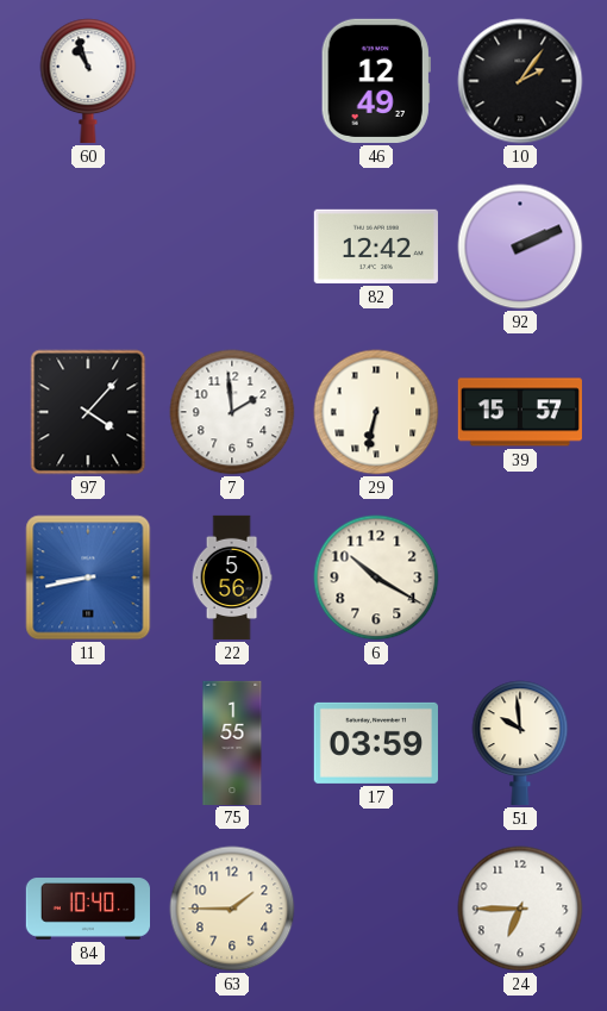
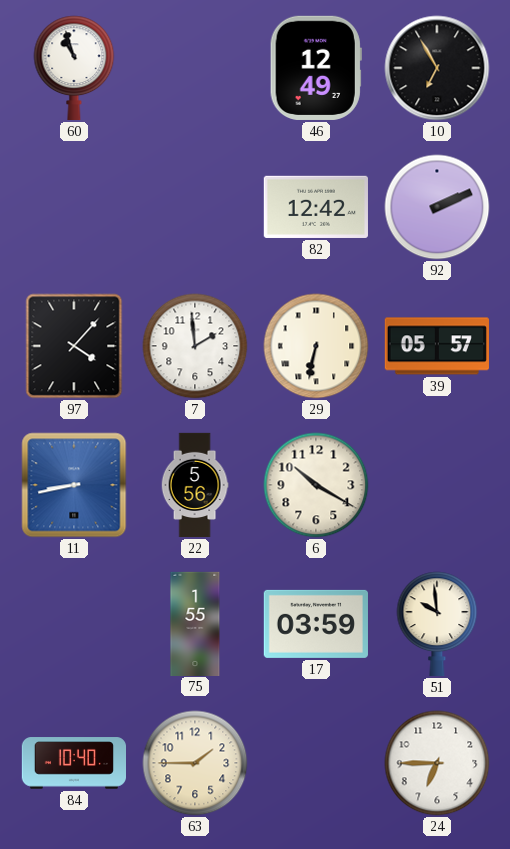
10: 2:06 -> 6:55
39: 15:57 -> 05:57
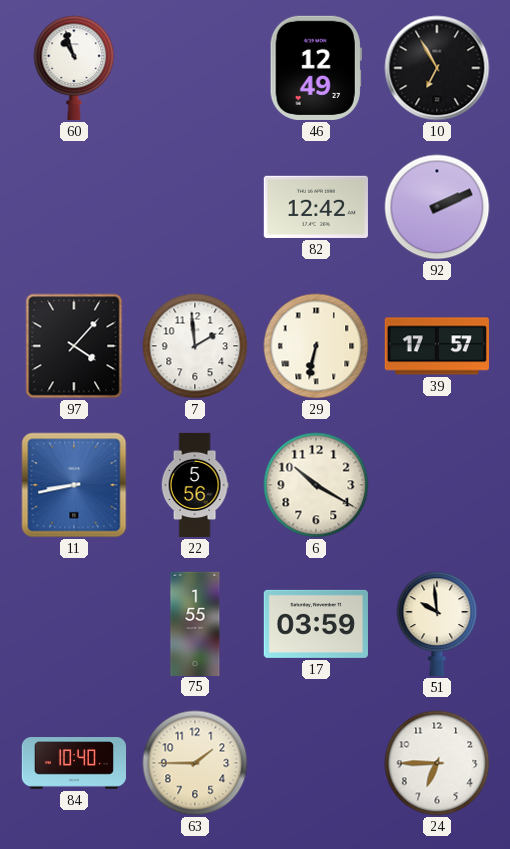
39: 05:57 -> 17:57
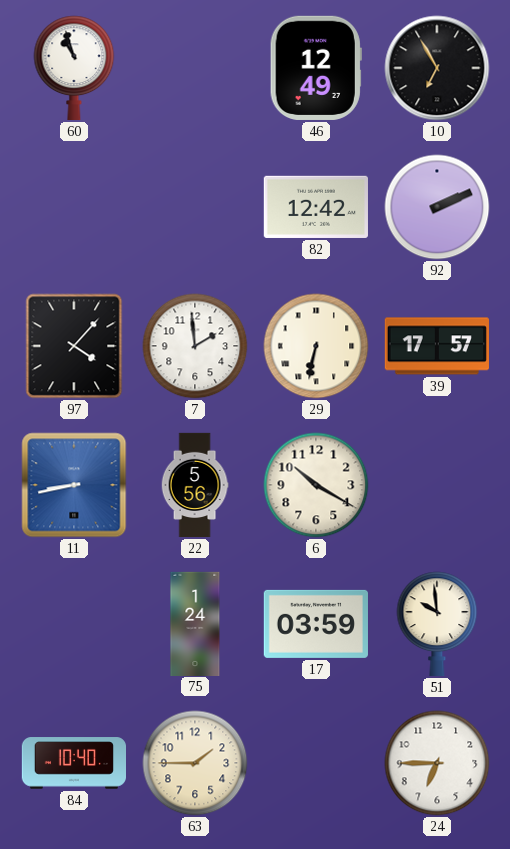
75: 1:55 -> 1:24
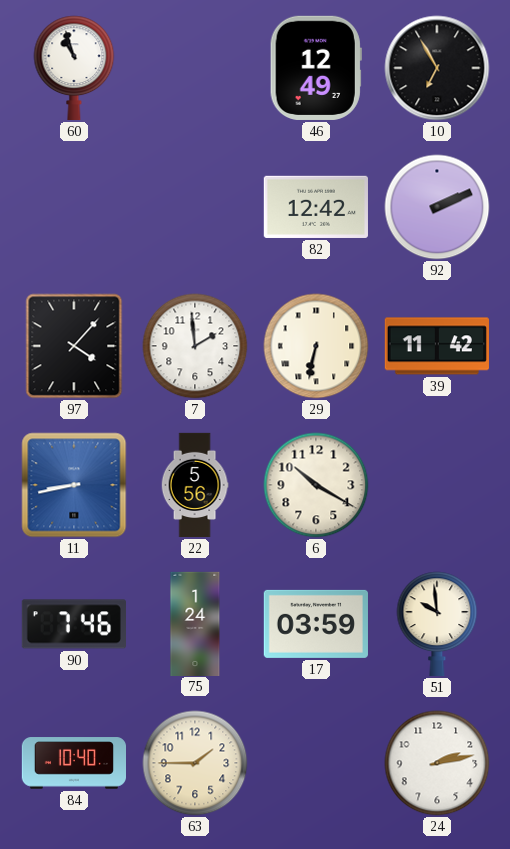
39: 17:57 -> 11:42
90: none -> 7:46
24: 6:45 -> 2:13
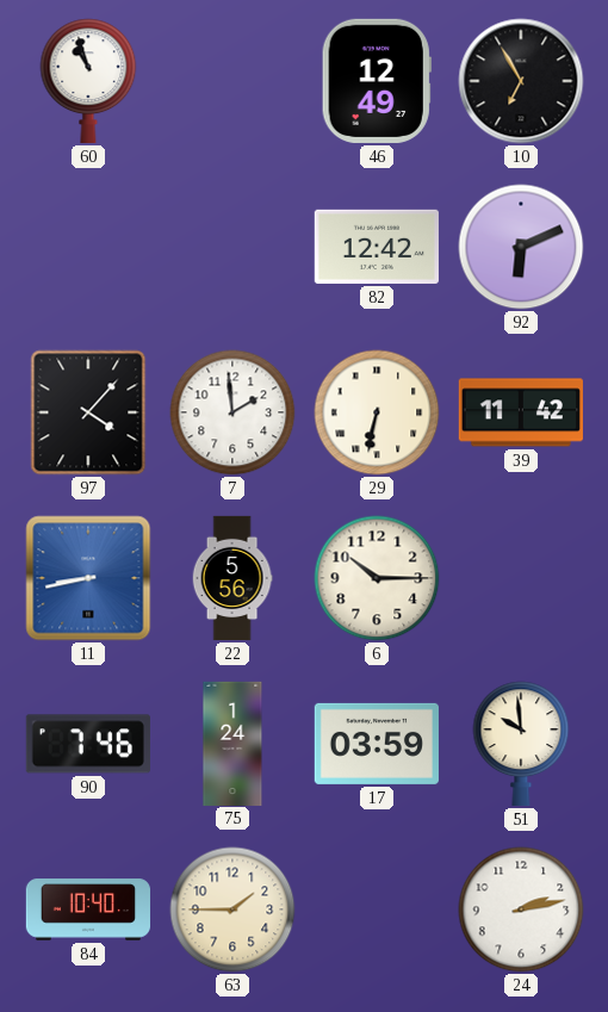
92: 2:11 -> 6:11
6: 10:20 -> 10:15
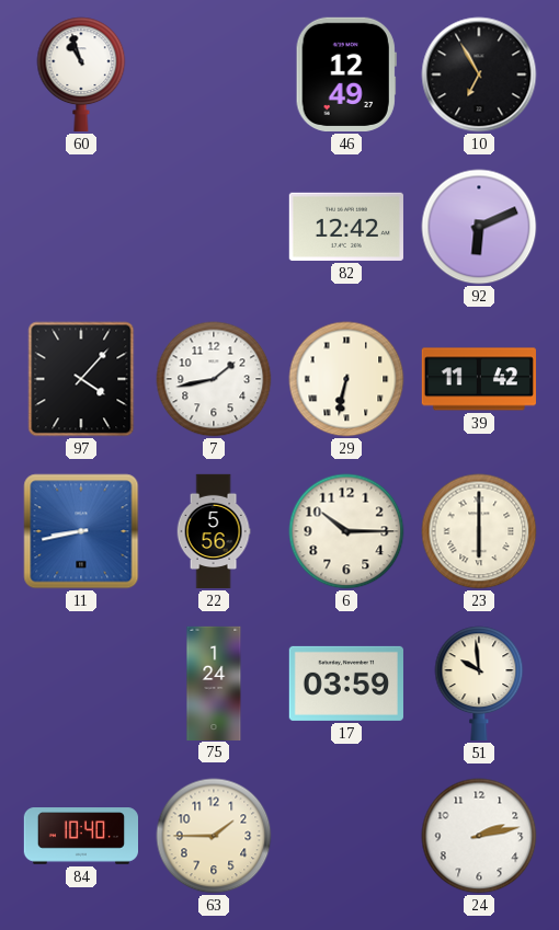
7: 1:59 -> 1:43
23: none -> 6:00
90: 7:46 -> none
